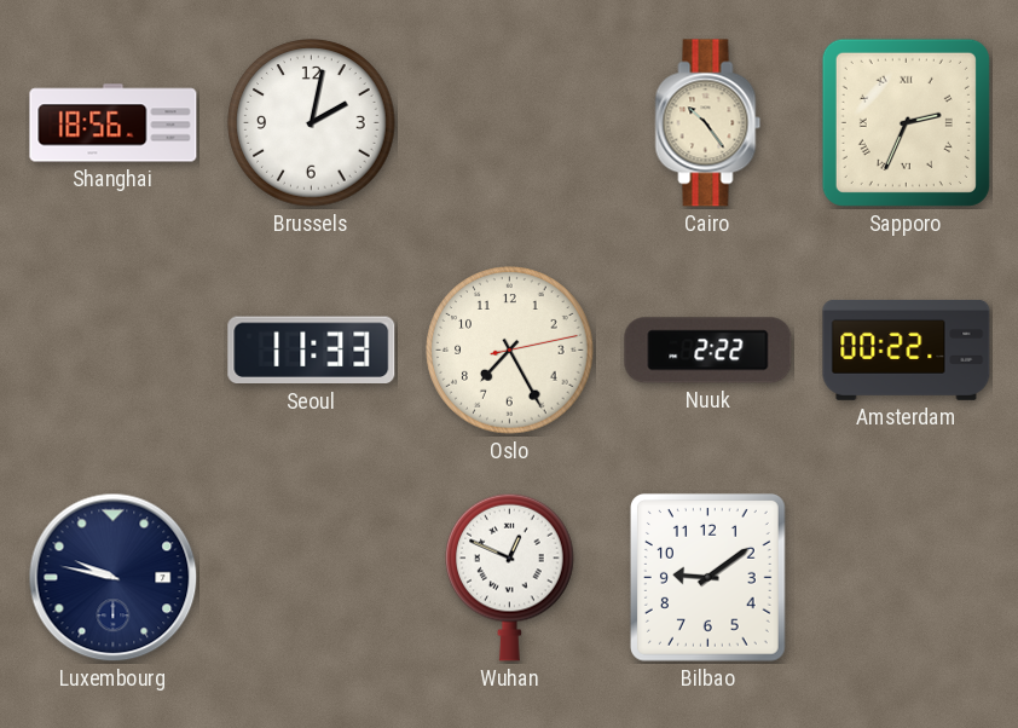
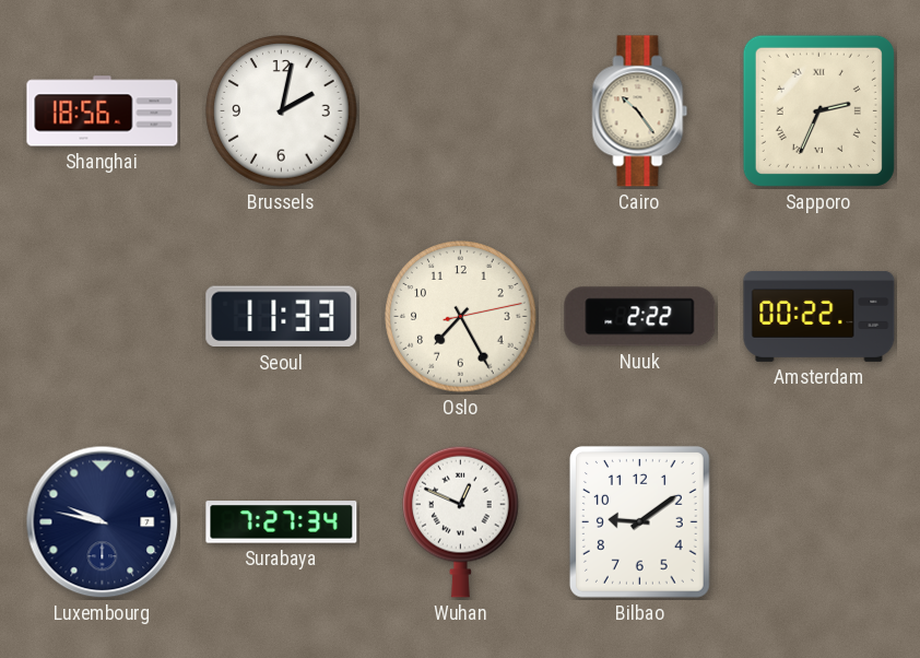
Surabaya: none -> 7:27
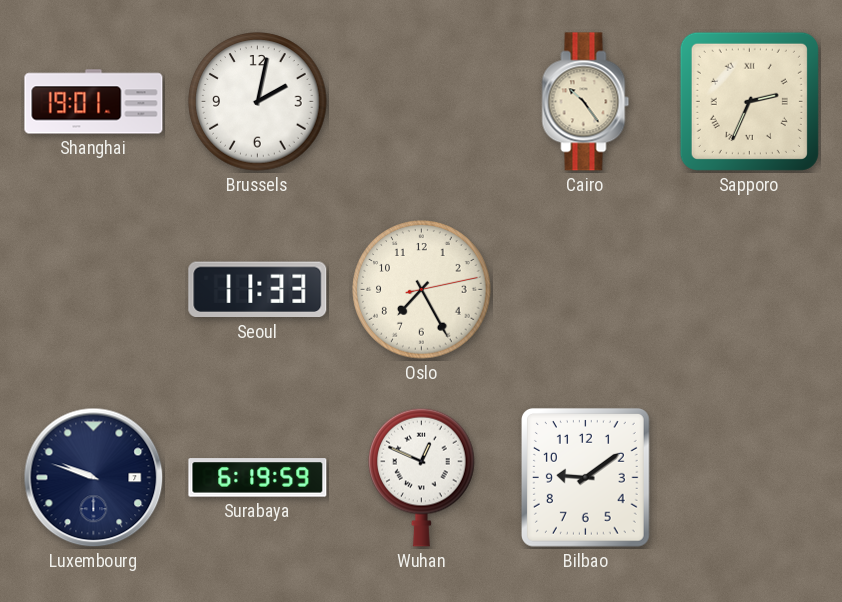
Shanghai: 18:56 -> 19:01
Nuuk: 2:22 -> none
Amsterdam: 00:22 -> none
Luxembourg: 9:47 -> 9:48
Surabaya: 7:27 -> 6:19
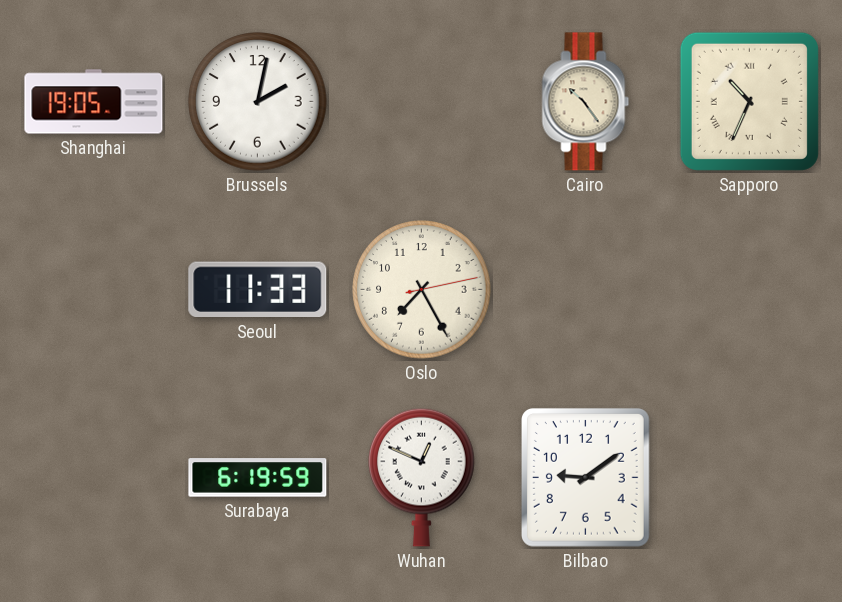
Shanghai: 19:01 -> 19:05
Sapporo: 2:34 -> 10:34
Luxembourg: 9:48 -> none
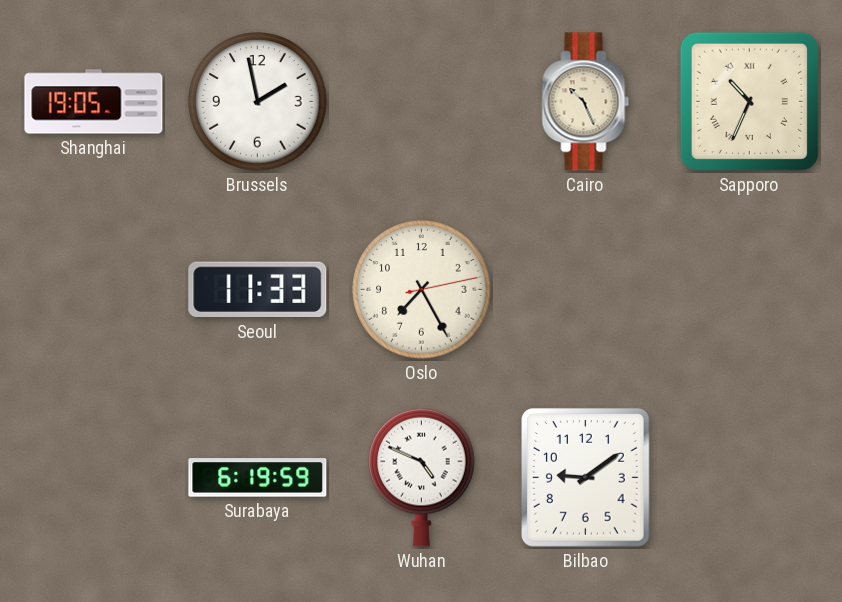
Brussels: 2:02 -> 1:58
Cairo: 10:24 -> 10:26
Wuhan: 12:49 -> 4:49
